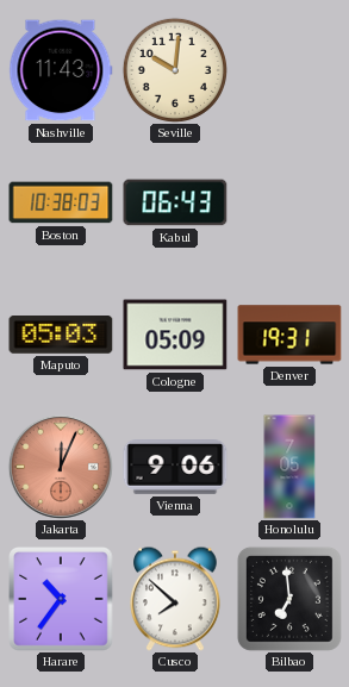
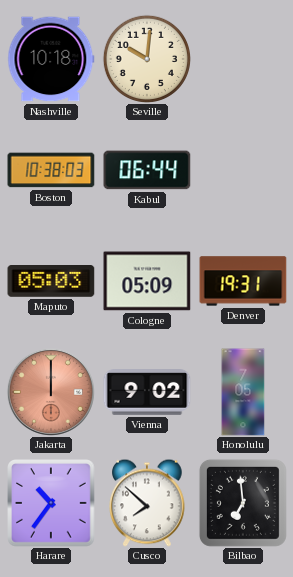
Nashville: 11:43 -> 10:18
Kabul: 06:43 -> 06:44
Jakarta: 12:04 -> 12:00
Vienna: 9:06 -> 9:02
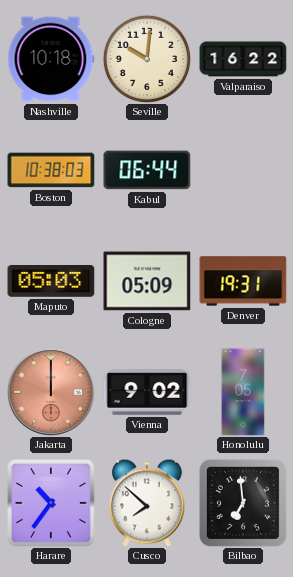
Valparaiso: none -> 16:22
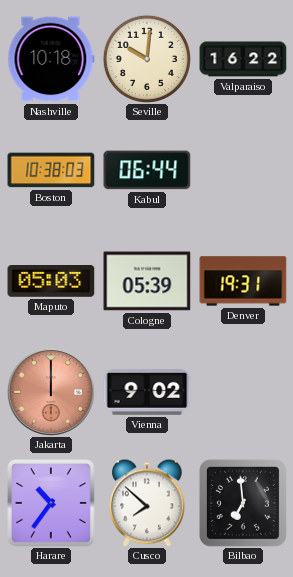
Cologne: 05:09 -> 05:39
Honolulu: 7:05 -> none
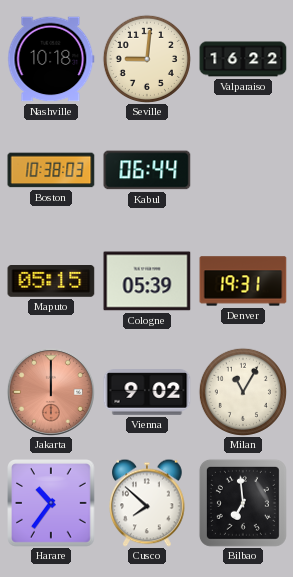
Seville: 10:01 -> 9:01
Maputo: 05:03 -> 05:15
Milan: none -> 11:05
